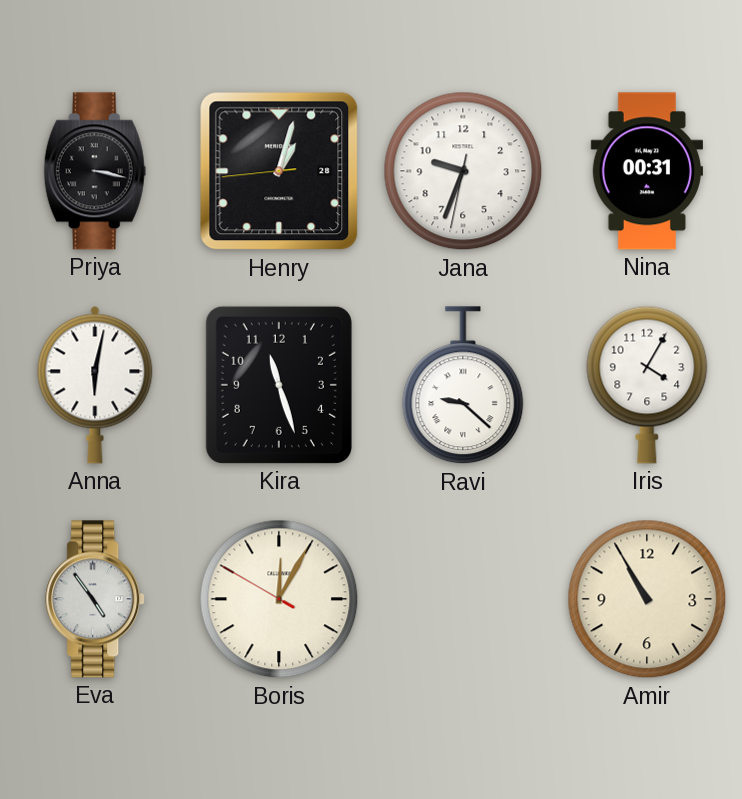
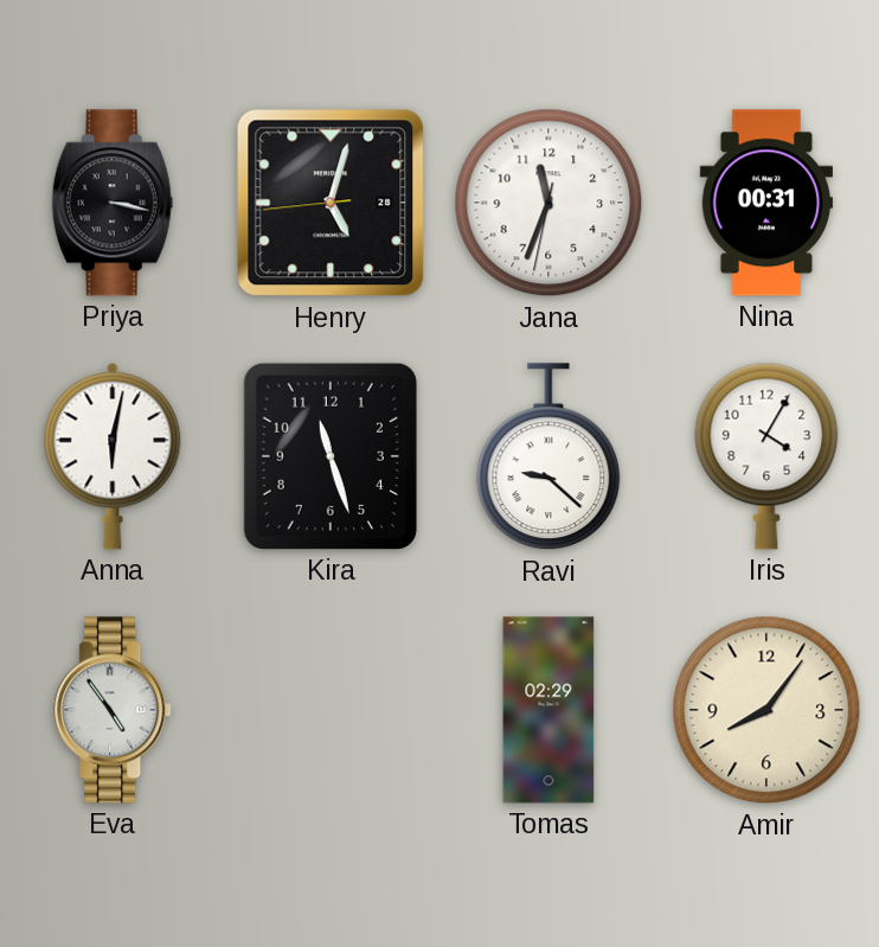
Henry: 1:02 -> 5:02
Jana: 9:33 -> 11:33
Boris: 12:04 -> none
Tomas: none -> 02:29
Amir: 10:55 -> 8:06
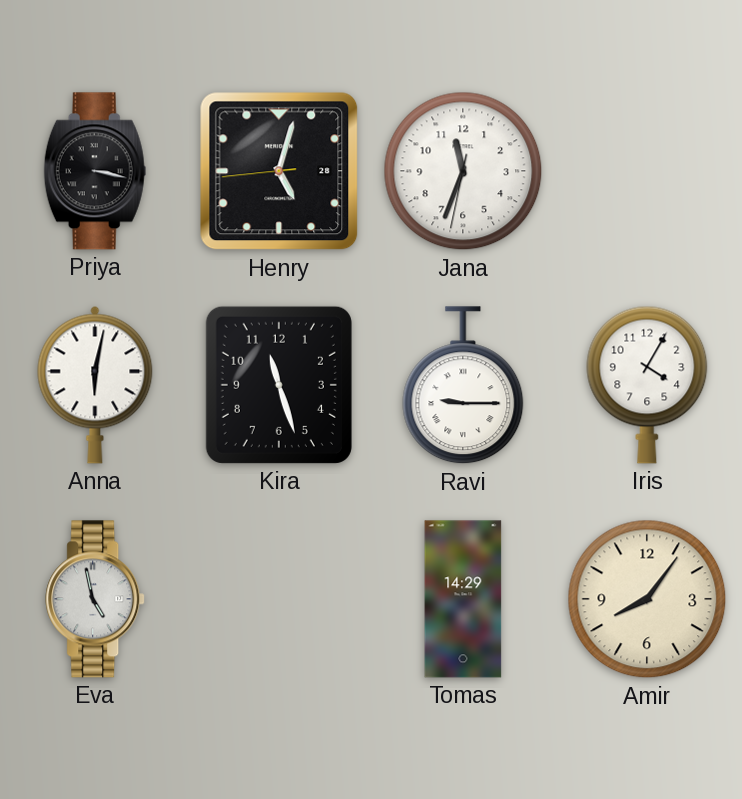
Nina: 00:31 -> none
Ravi: 9:22 -> 9:15
Eva: 4:54 -> 4:58
Tomas: 02:29 -> 14:29
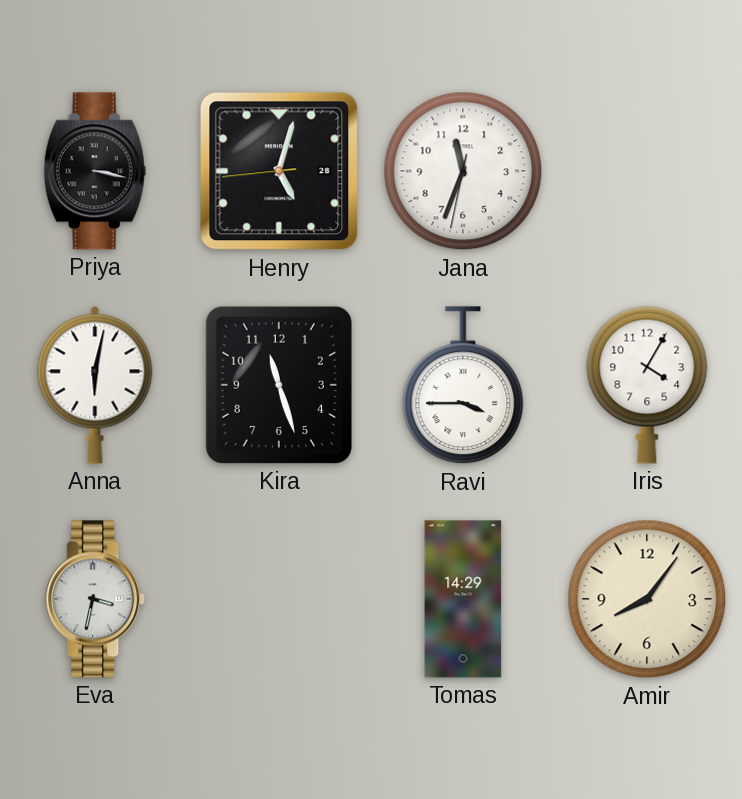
Ravi: 9:15 -> 3:45
Eva: 4:58 -> 3:32
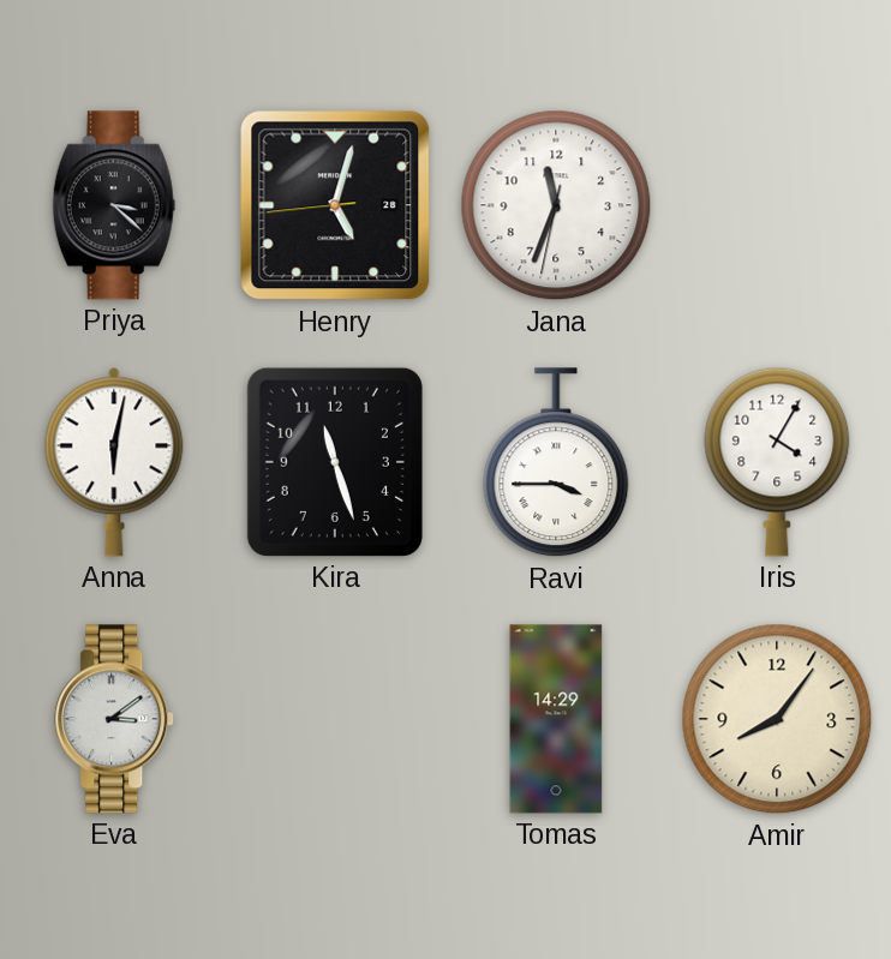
Priya: 3:17 -> 3:22
Eva: 3:32 -> 3:09
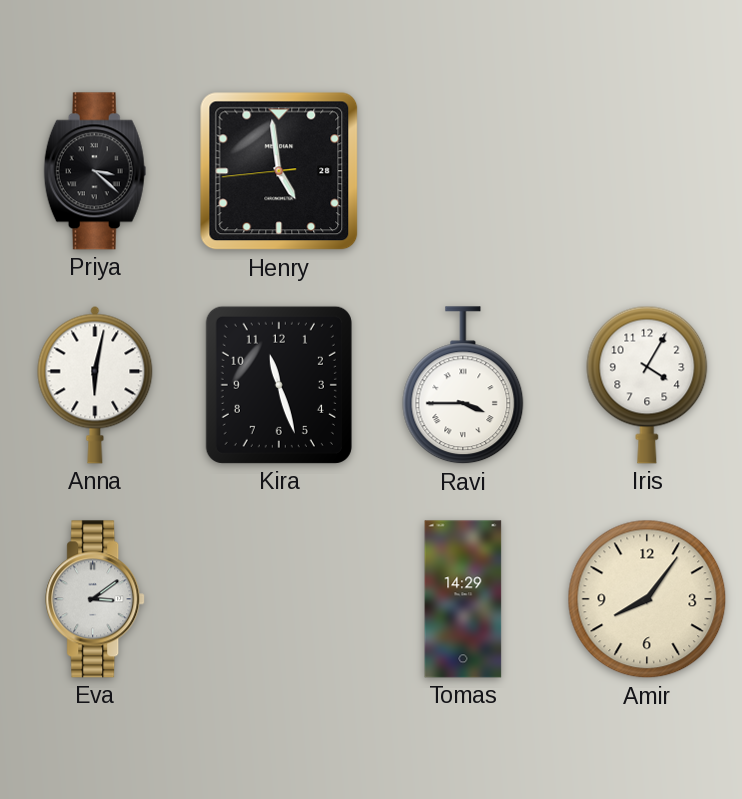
Henry: 5:02 -> 4:58
Jana: 11:33 -> none
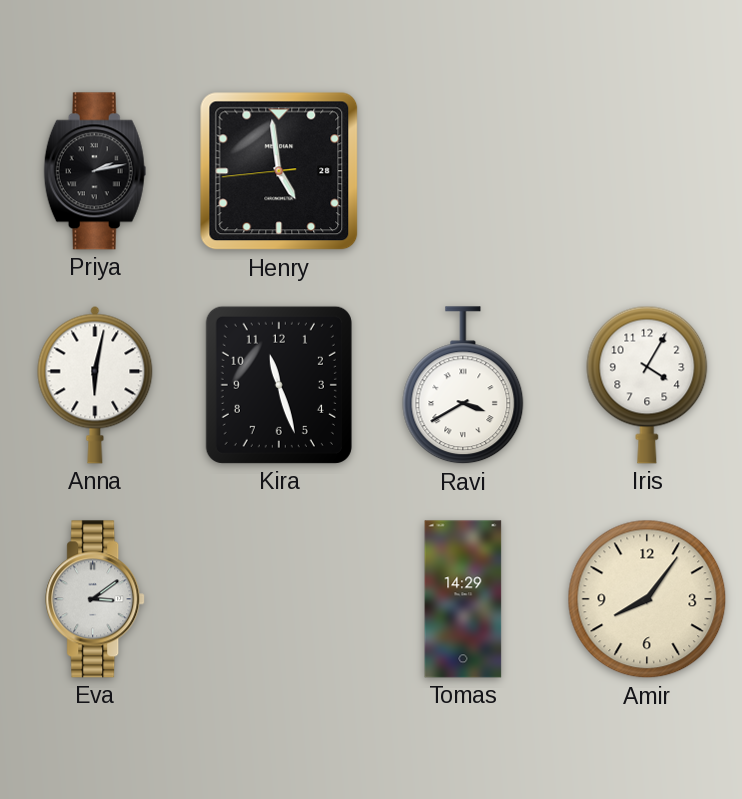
Priya: 3:22 -> 2:13
Ravi: 3:45 -> 3:40
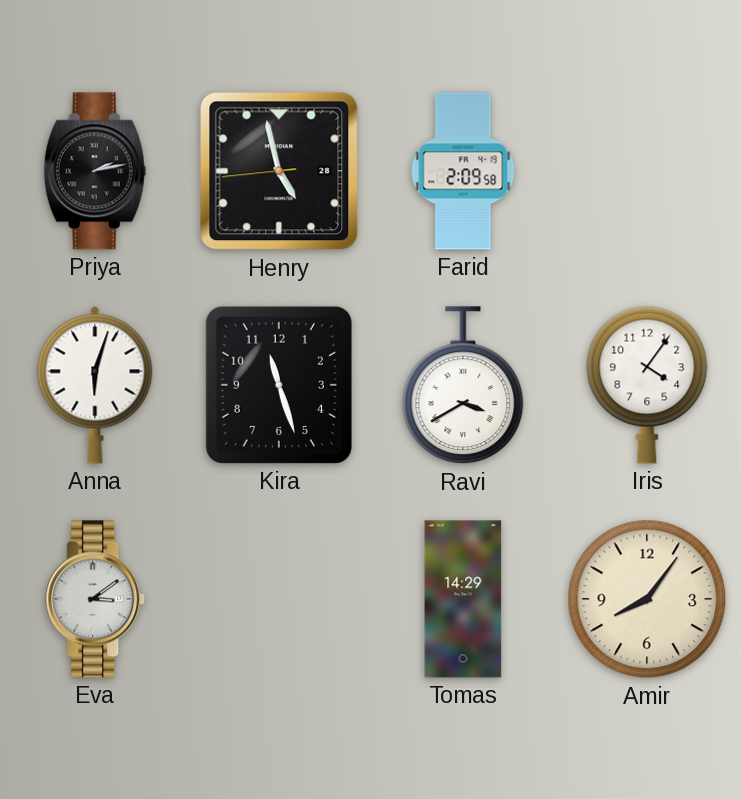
Henry: 4:58 -> 4:57
Farid: none -> 2:09
Anna: 6:02 -> 6:03
Iris: 4:05 -> 4:06
